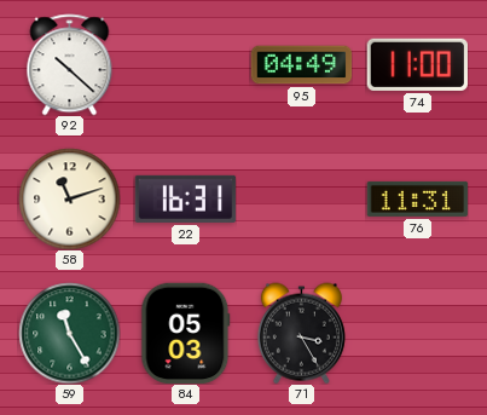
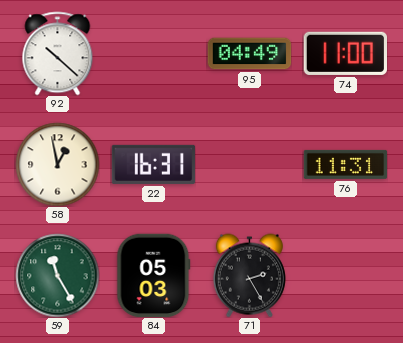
58: 11:12 -> 12:58
71: 3:25 -> 2:25
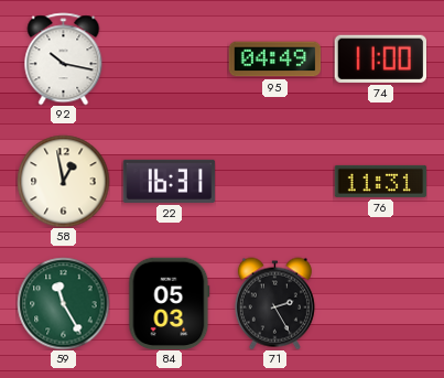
92: 10:22 -> 10:17
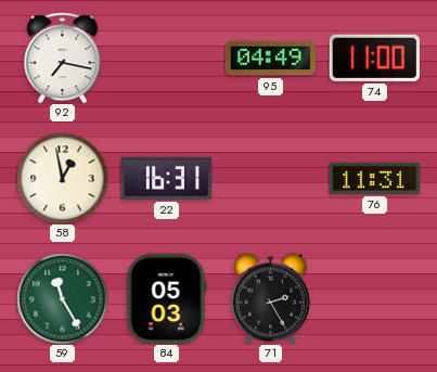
92: 10:17 -> 7:17
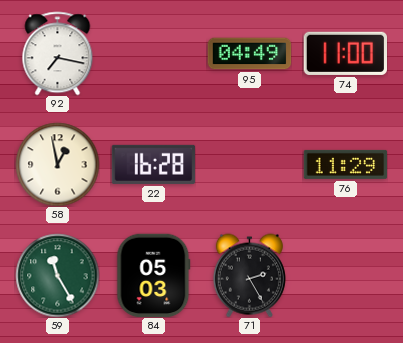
22: 16:31 -> 16:28
76: 11:31 -> 11:29
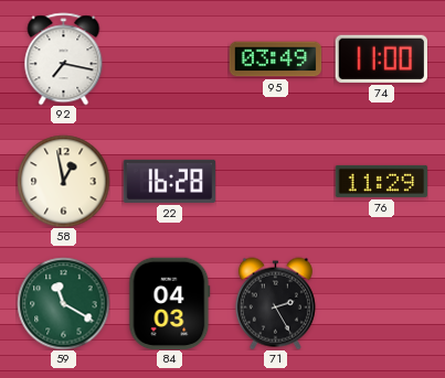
95: 04:49 -> 03:49
59: 11:25 -> 11:20
84: 05:03 -> 04:03
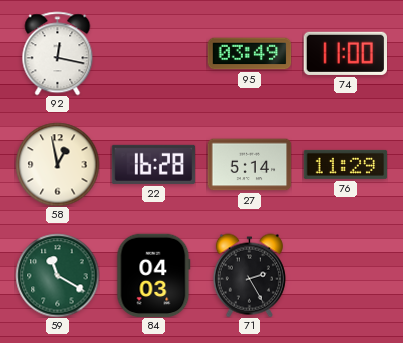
92: 7:17 -> 12:17
27: none -> 5:14
